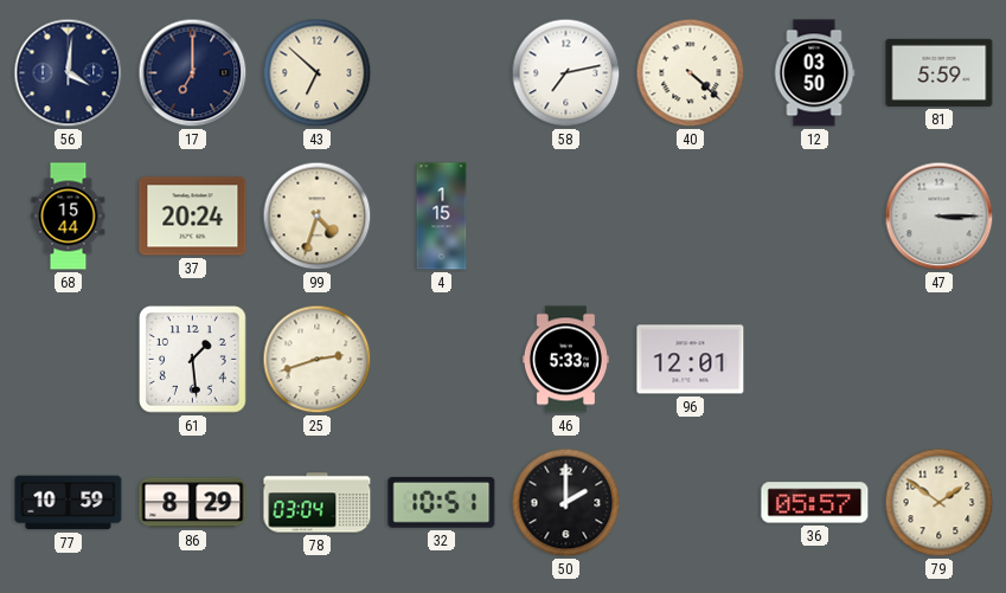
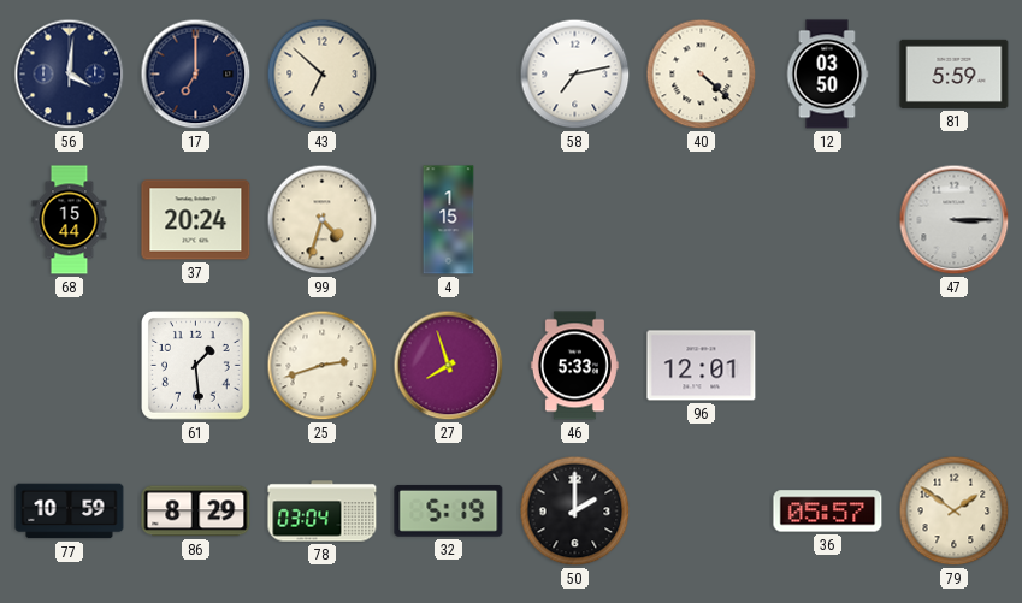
27: none -> 7:57
32: 10:51 -> 5:19
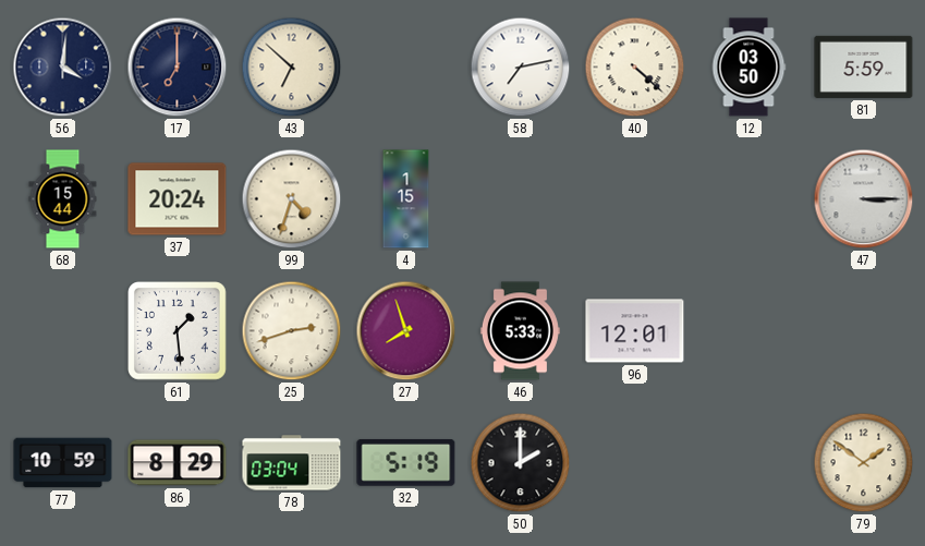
36: 05:57 -> none
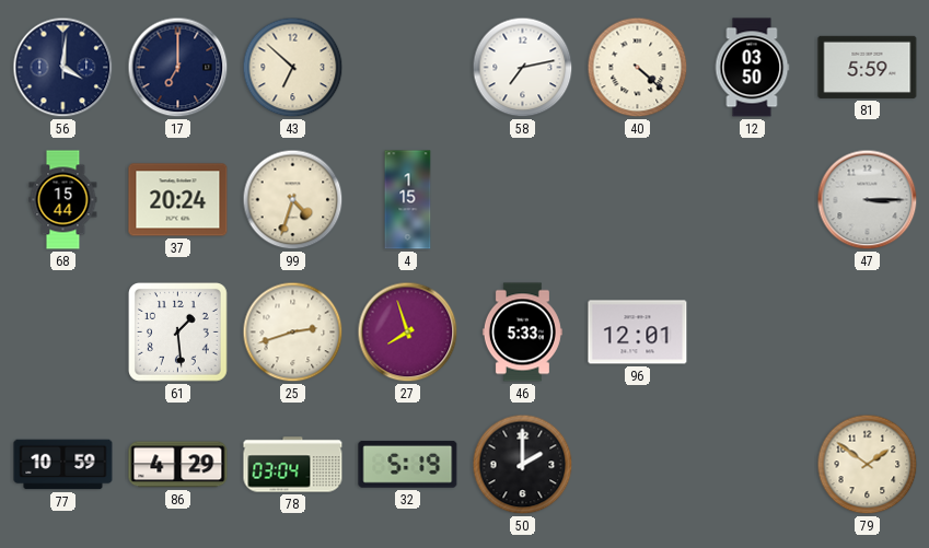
86: 8:29 -> 4:29
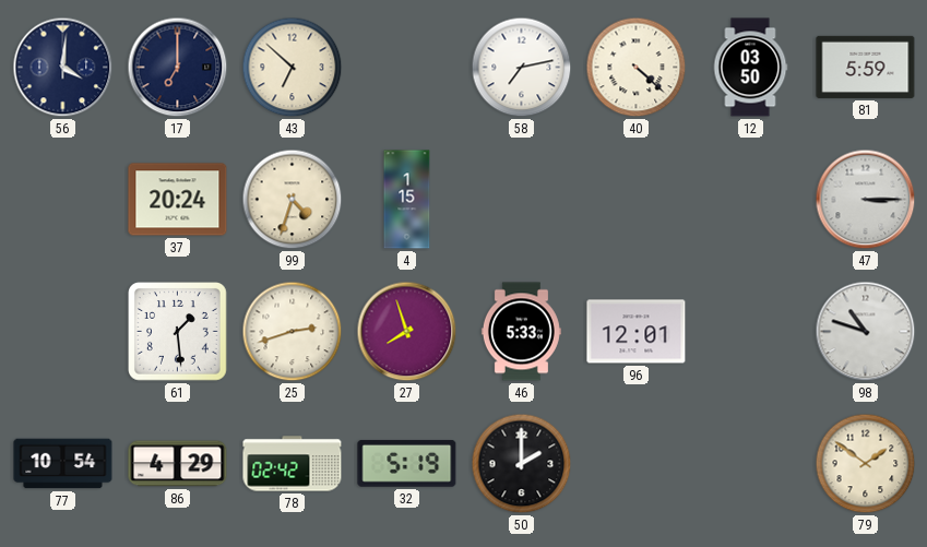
68: 15:44 -> none
98: none -> 10:48
77: 10:59 -> 10:54
78: 03:04 -> 02:42
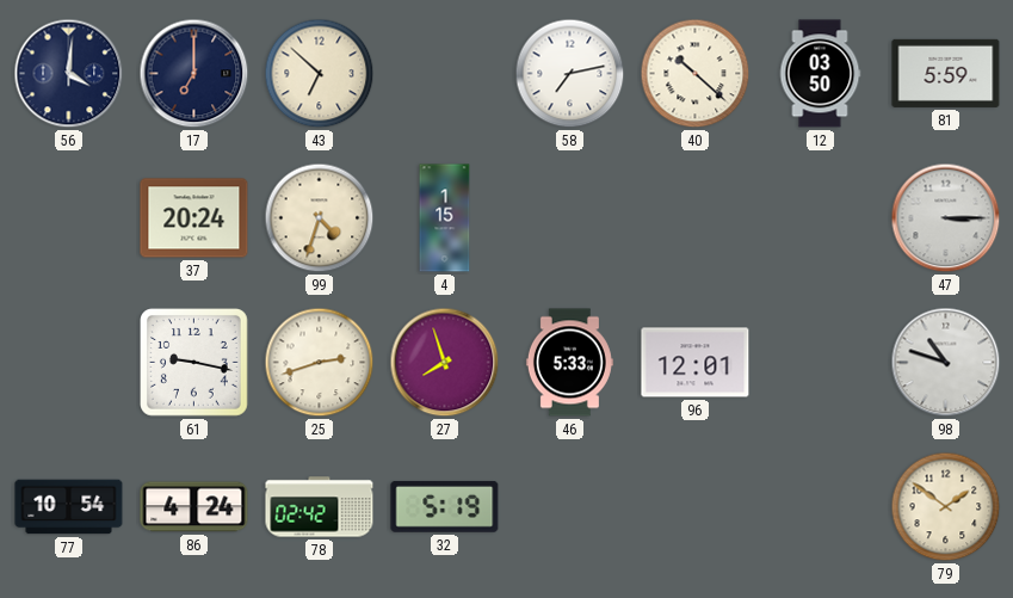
40: 4:22 -> 10:22
61: 1:29 -> 9:17
86: 4:29 -> 4:24
50: 2:00 -> none
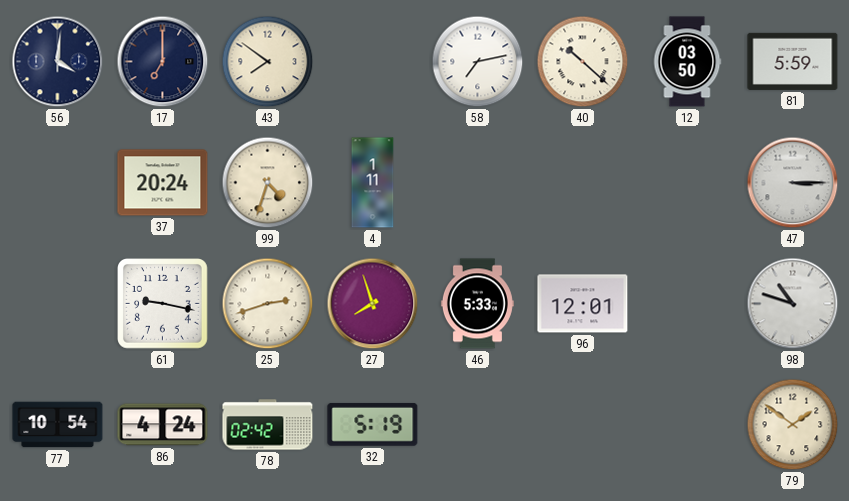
43: 6:52 -> 7:51
4: 1:15 -> 1:11
